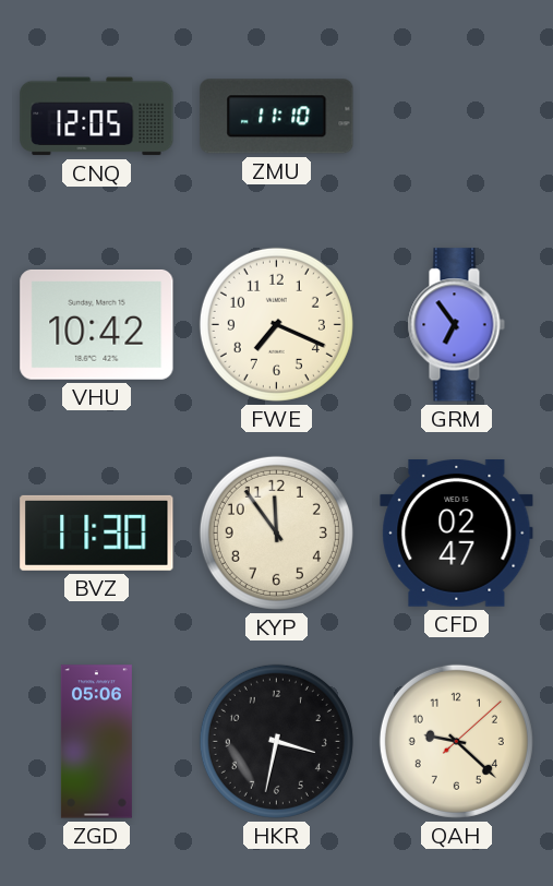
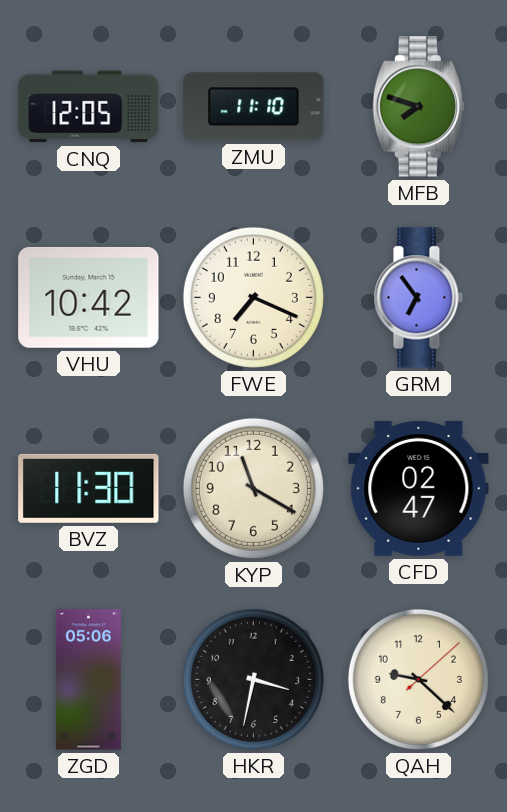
MFB: none -> 7:48
KYP: 11:54 -> 11:20
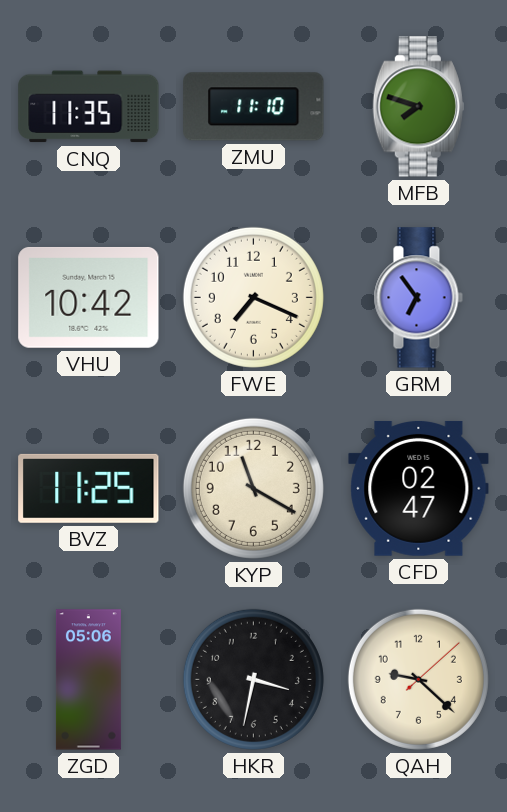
CNQ: 12:05 -> 11:35
BVZ: 11:30 -> 11:25
